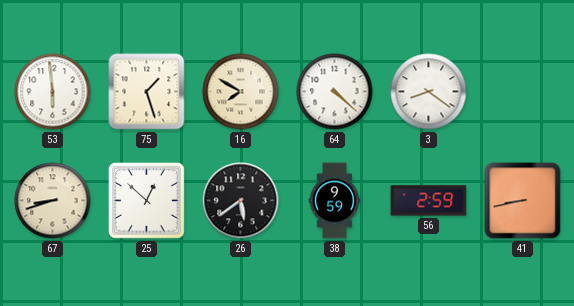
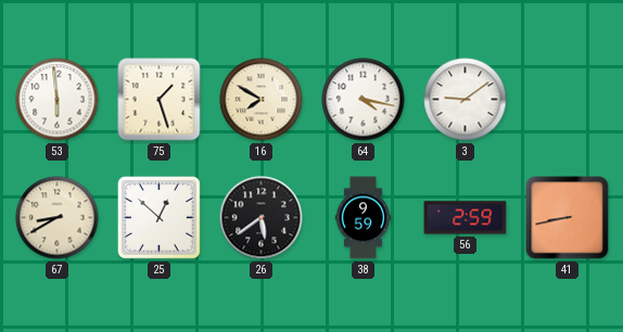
64: 4:22 -> 4:17
3: 8:21 -> 9:09
67: 8:42 -> 8:40
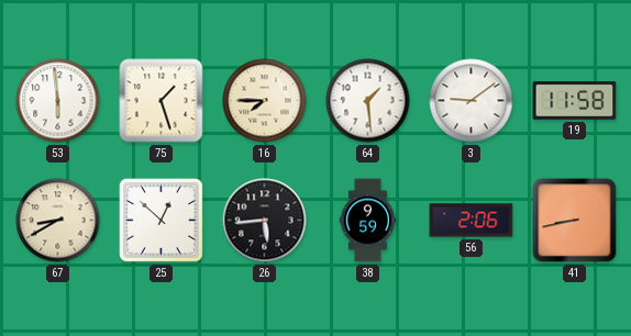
16: 7:50 -> 7:45
64: 4:17 -> 1:29
19: none -> 11:58
26: 5:39 -> 5:44
56: 2:59 -> 2:06
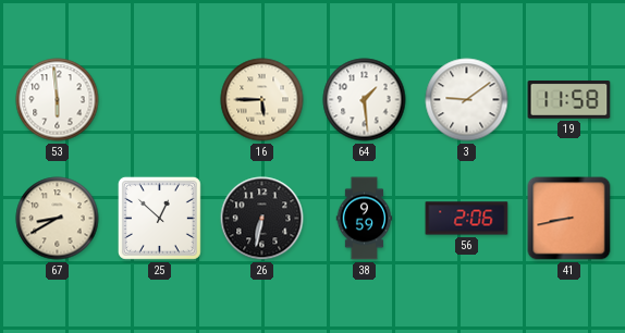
75: 1:27 -> none
16: 7:45 -> 5:45
26: 5:44 -> 6:32
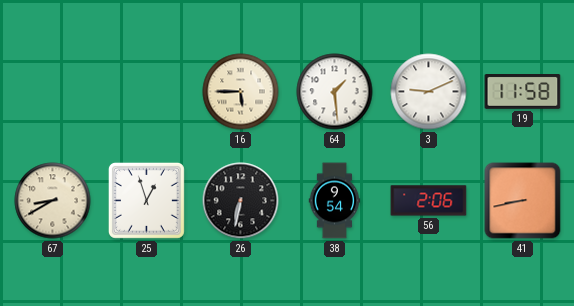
53: 5:59 -> none
3: 9:09 -> 9:11
25: 12:52 -> 12:57
38: 9:59 -> 9:54
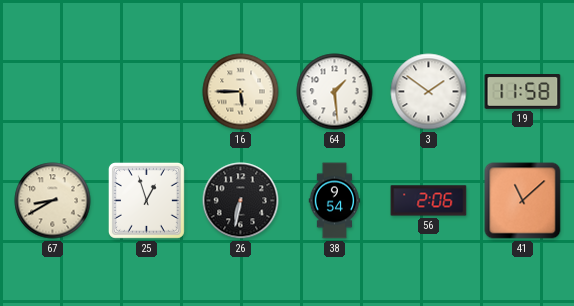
3: 9:11 -> 1:51
41: 8:43 -> 11:08
